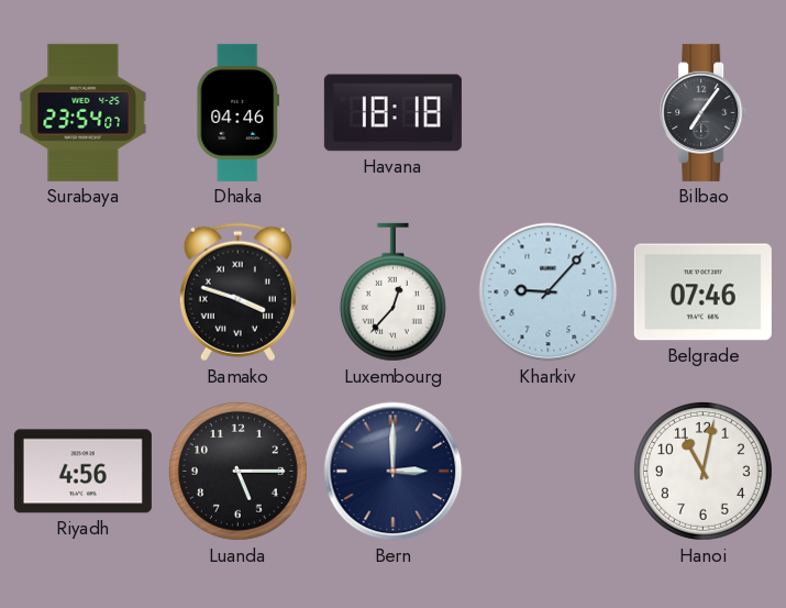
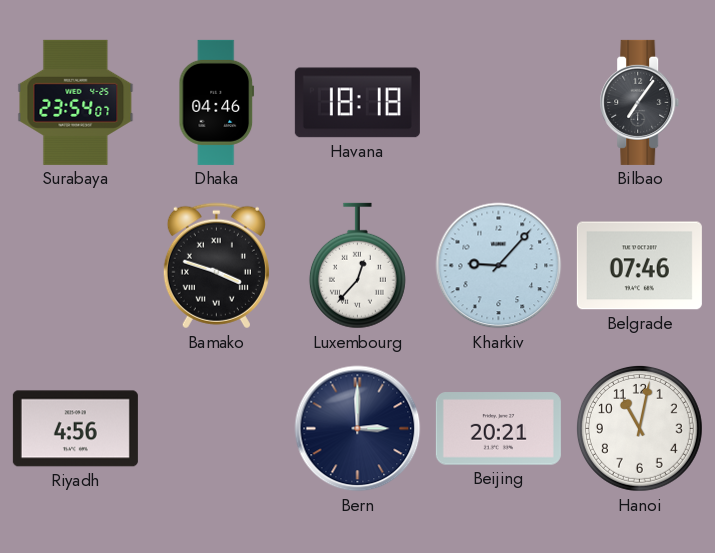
Luanda: 5:15 -> none
Beijing: none -> 20:21
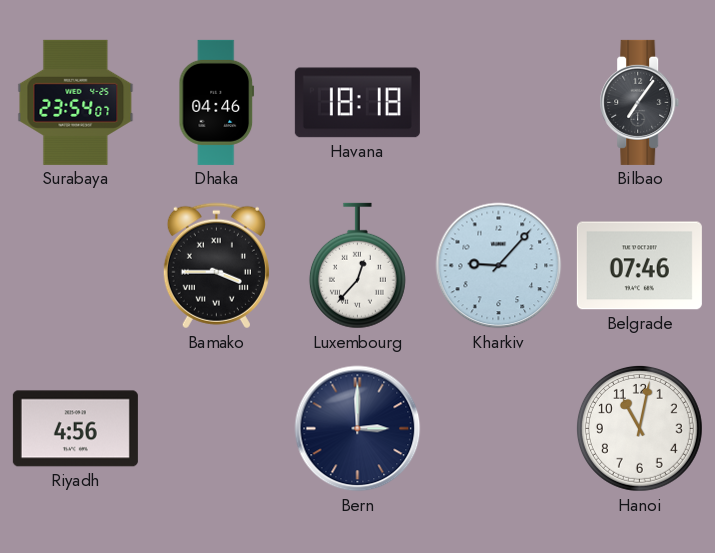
Bamako: 3:48 -> 3:45
Beijing: 20:21 -> none
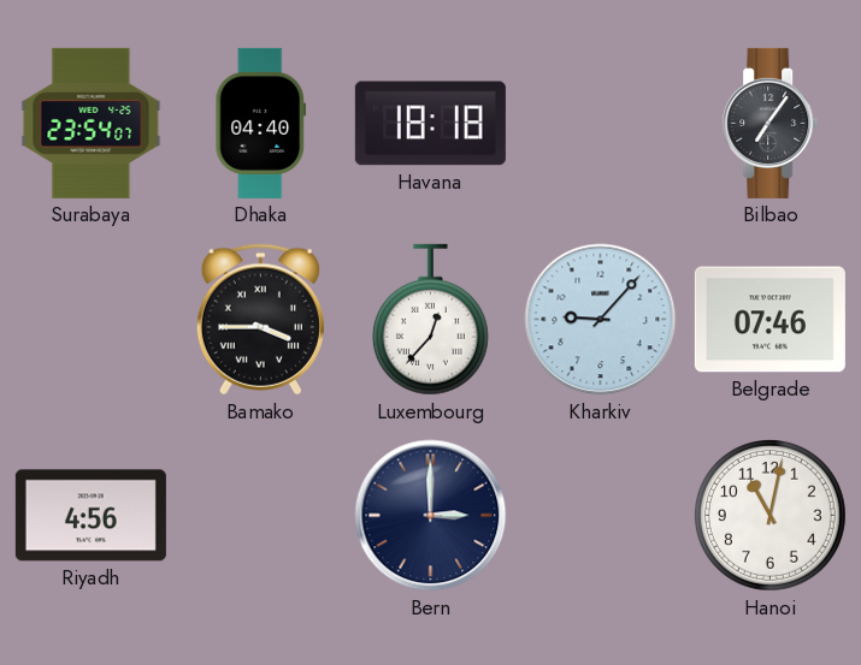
Dhaka: 04:46 -> 04:40
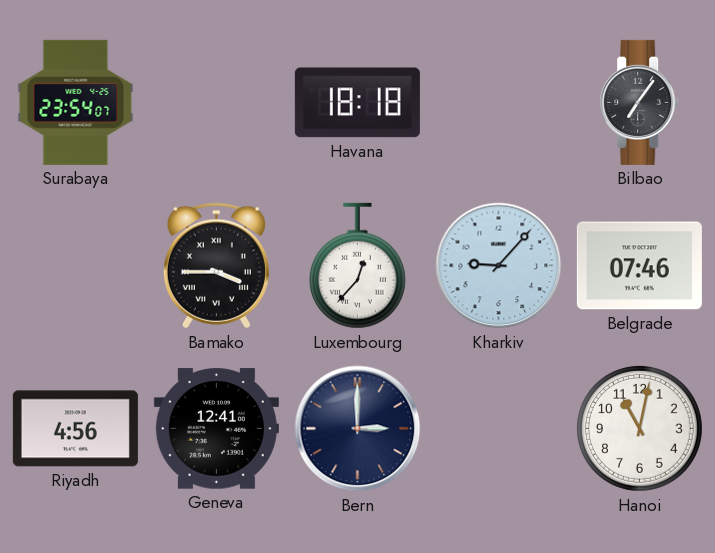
Dhaka: 04:40 -> none
Geneva: none -> 12:41
